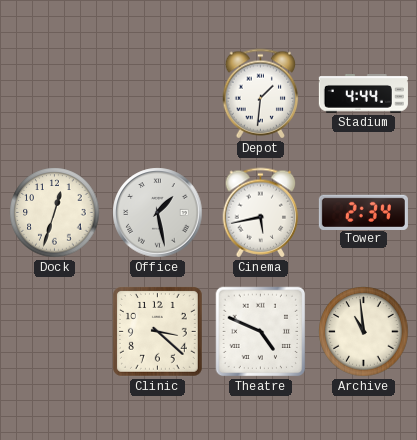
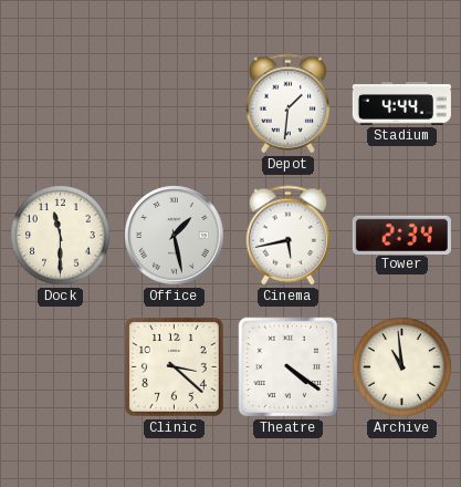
Dock: 12:33 -> 11:30
Theatre: 4:49 -> 4:21
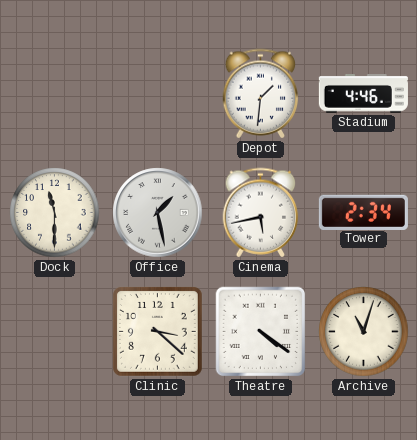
Stadium: 4:44 -> 4:46
Archive: 10:59 -> 11:03
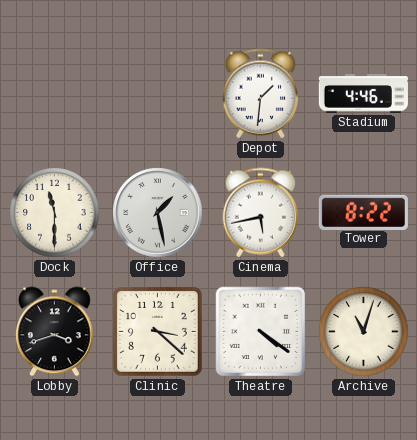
Tower: 2:34 -> 8:22
Lobby: none -> 3:42
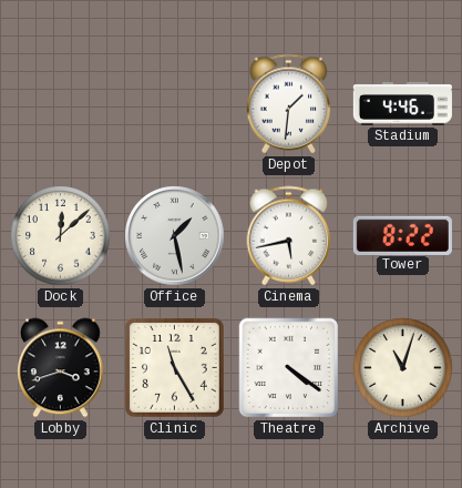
Dock: 11:30 -> 12:08
Clinic: 3:22 -> 11:25
